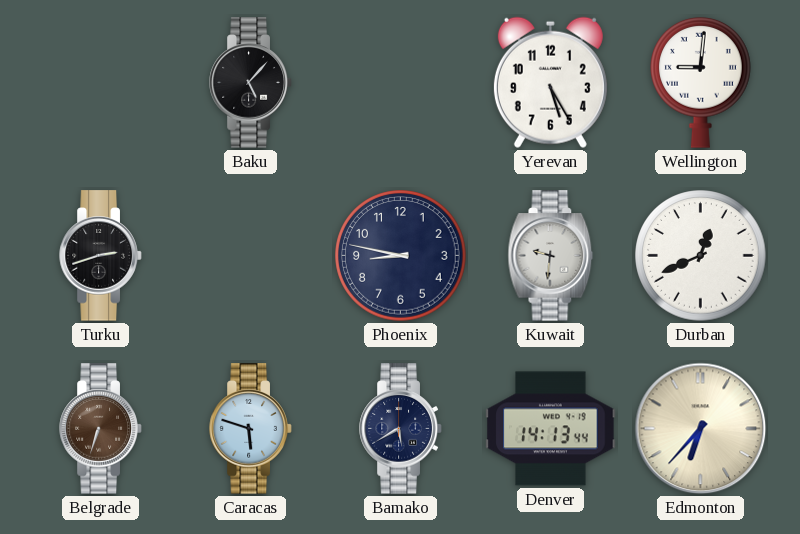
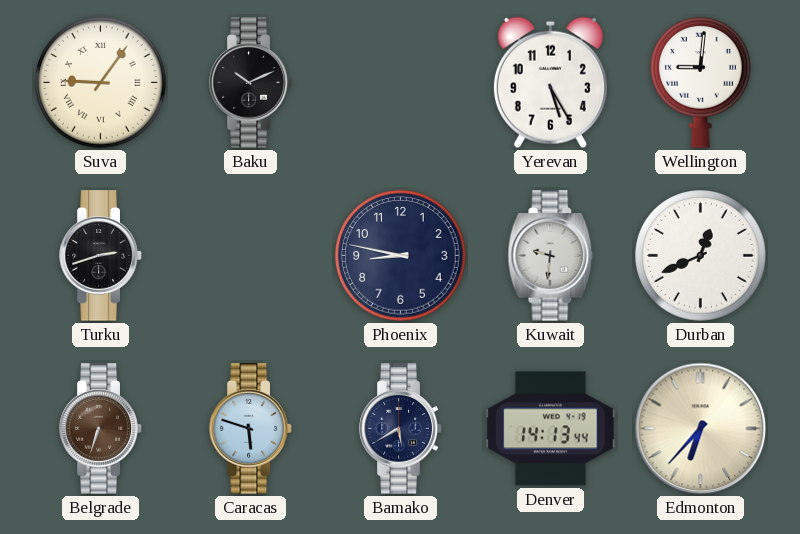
Suva: none -> 9:06
Baku: 5:07 -> 10:11
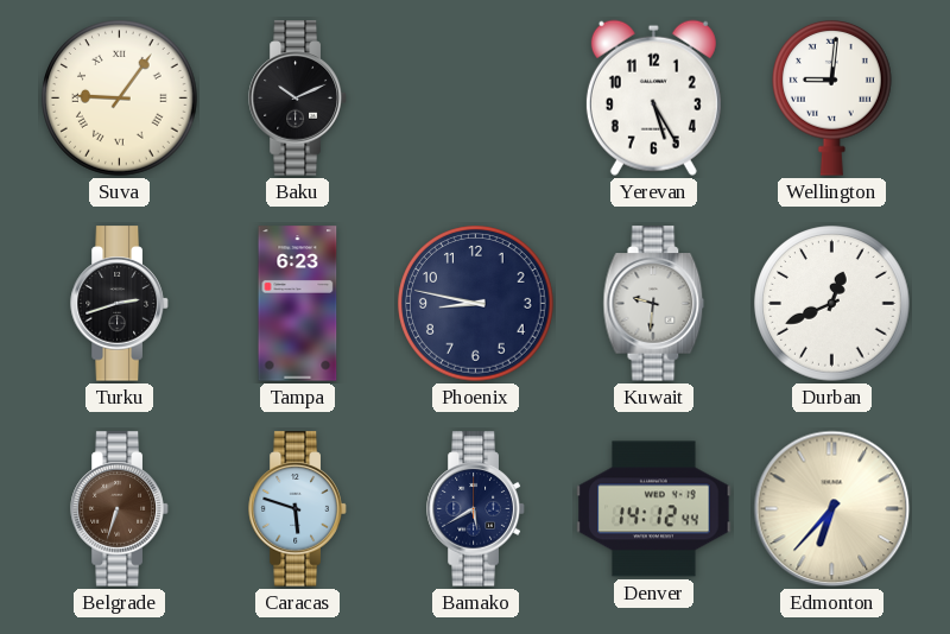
Tampa: none -> 6:23
Denver: 14:13 -> 14:12
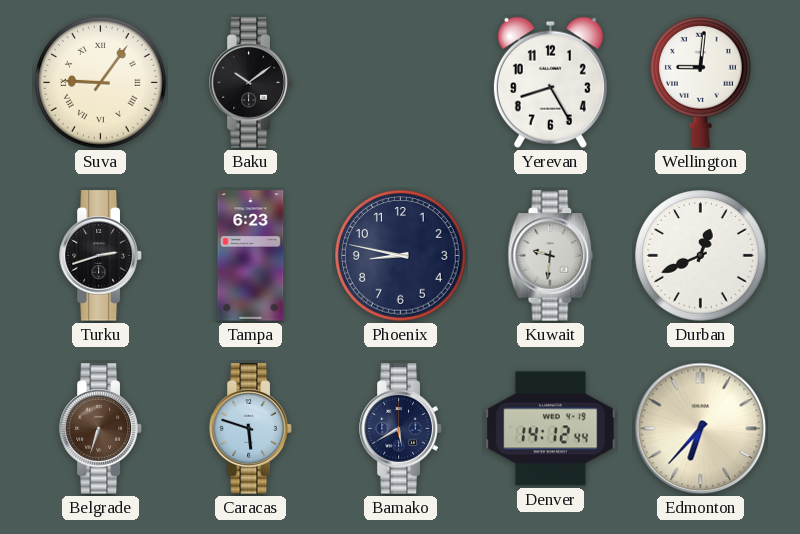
Baku: 10:11 -> 10:09
Yerevan: 5:25 -> 8:25
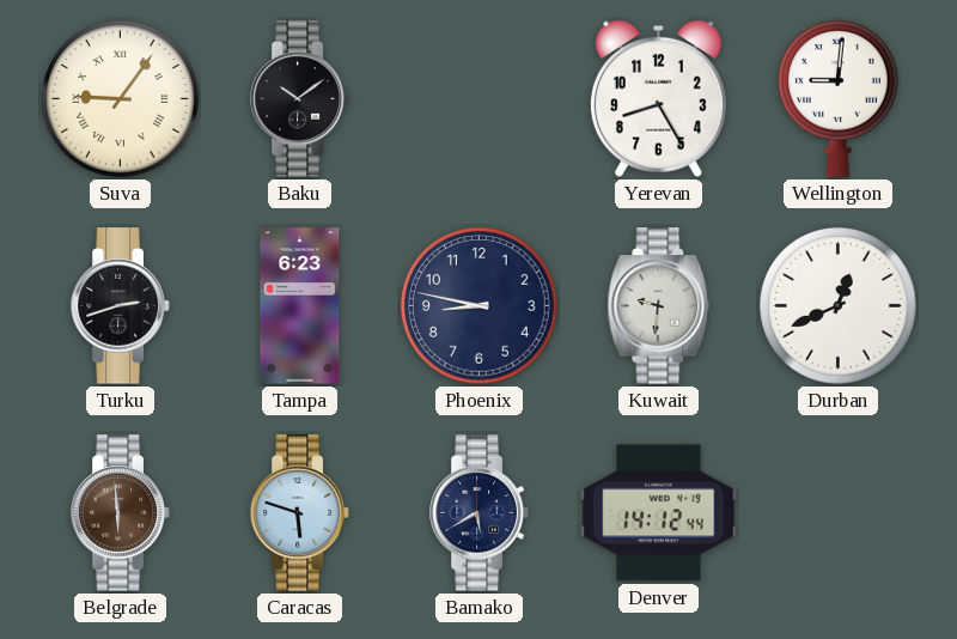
Belgrade: 6:33 -> 5:59
Edmonton: 6:37 -> none
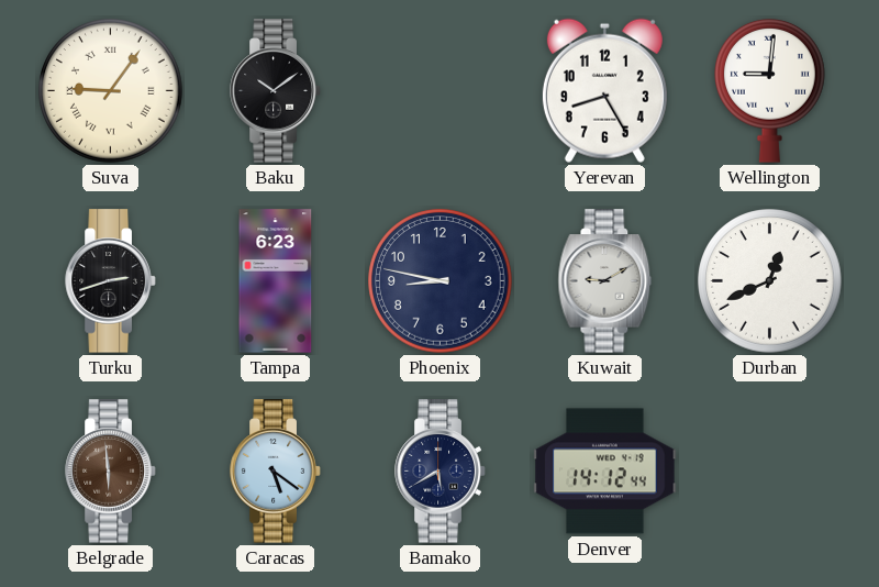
Kuwait: 9:31 -> 9:10
Caracas: 5:48 -> 5:21
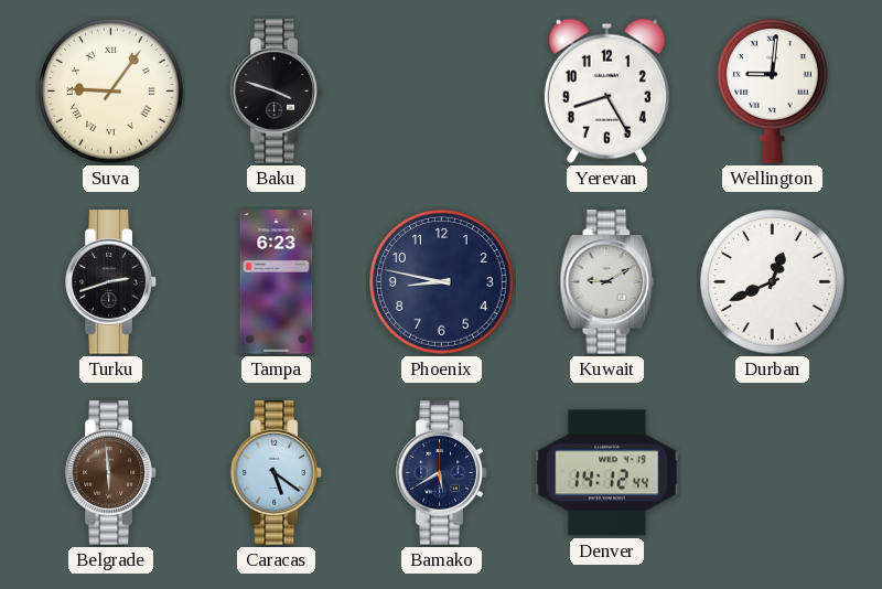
Baku: 10:09 -> 3:48
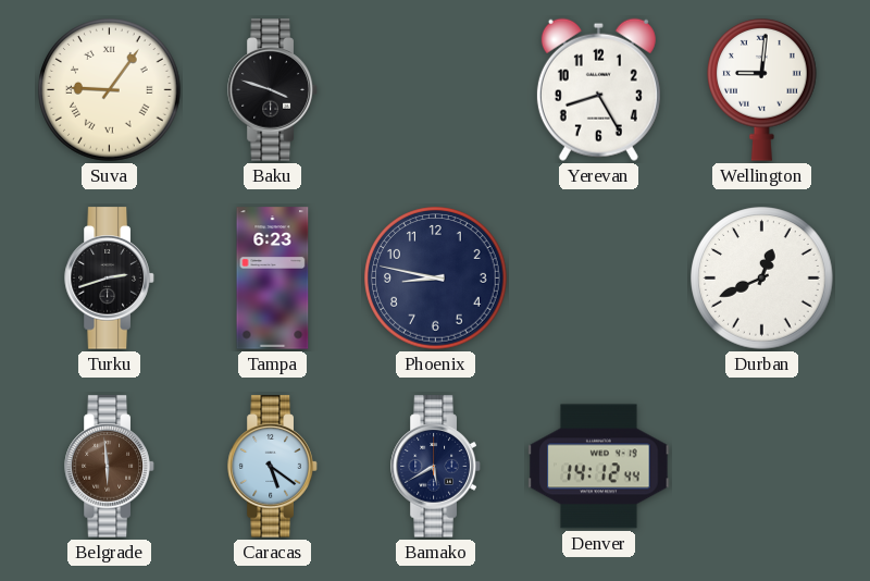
Kuwait: 9:10 -> none
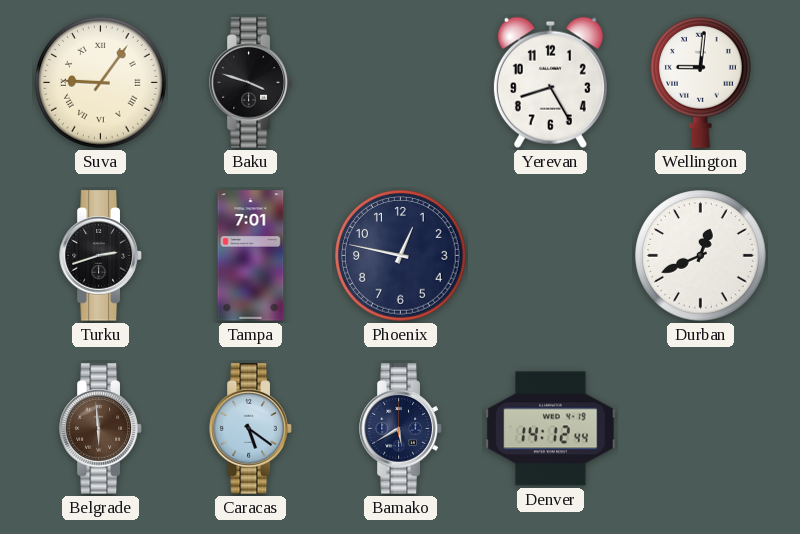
Tampa: 6:23 -> 7:01
Phoenix: 8:47 -> 12:47
